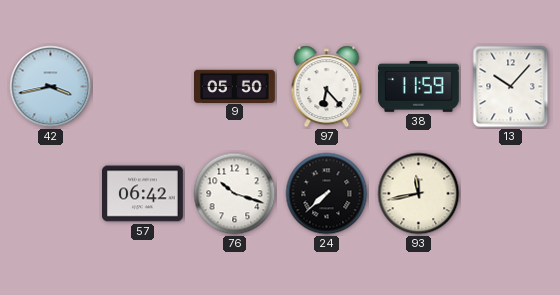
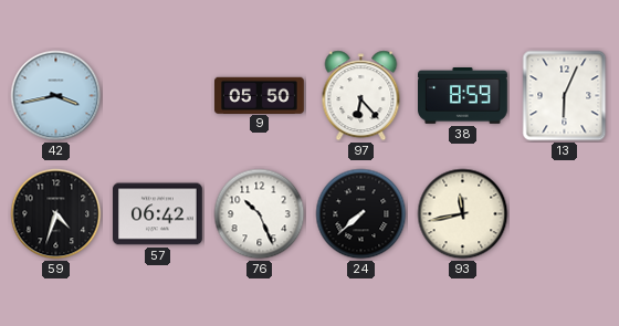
38: 11:59 -> 8:59
13: 10:07 -> 6:04
59: none -> 4:33
76: 10:18 -> 10:26
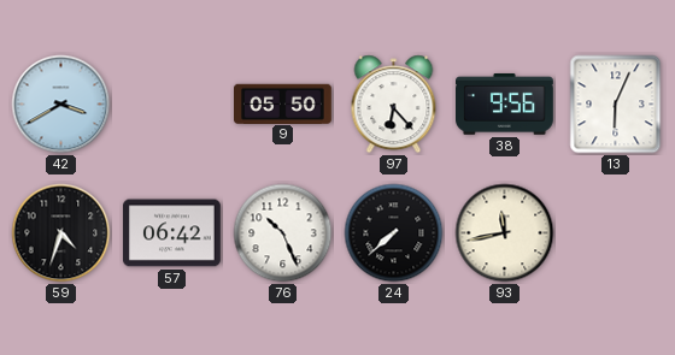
42: 3:43 -> 3:40
38: 8:59 -> 9:56
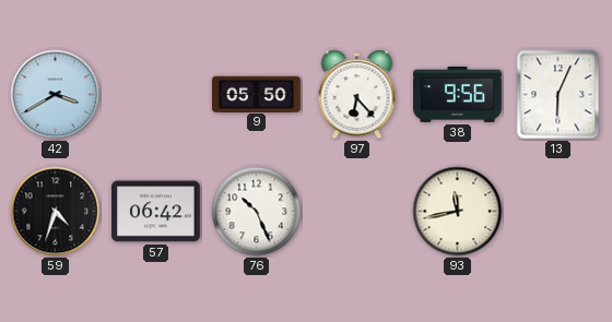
24: 7:38 -> none
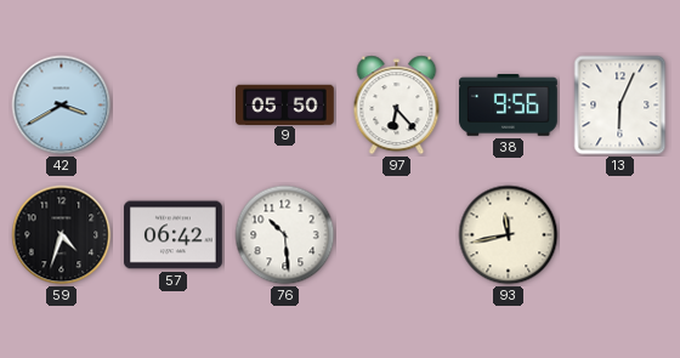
76: 10:26 -> 10:29
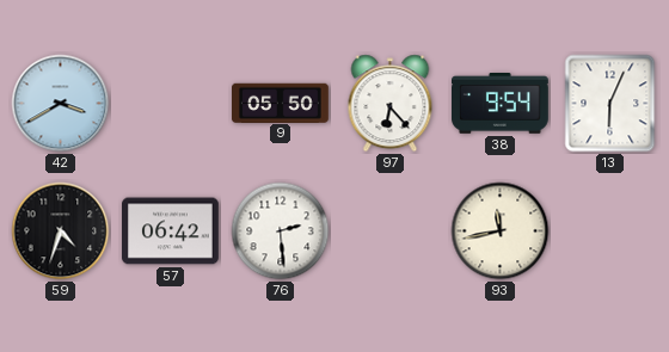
38: 9:56 -> 9:54
76: 10:29 -> 2:29
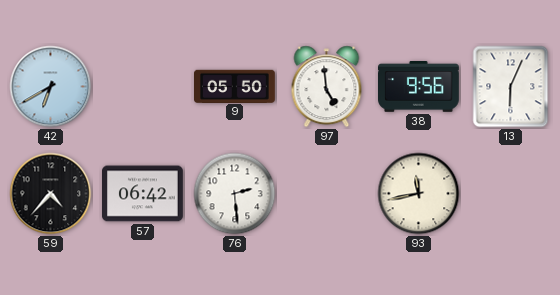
42: 3:40 -> 6:40
97: 6:23 -> 4:59
38: 9:54 -> 9:56
59: 4:33 -> 4:37
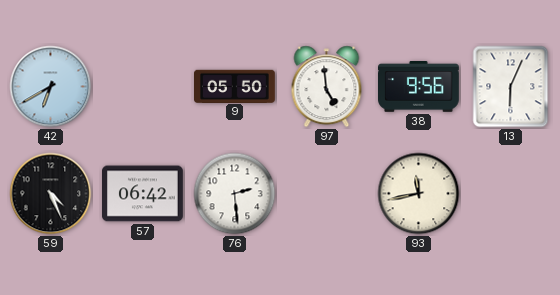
59: 4:37 -> 4:26
